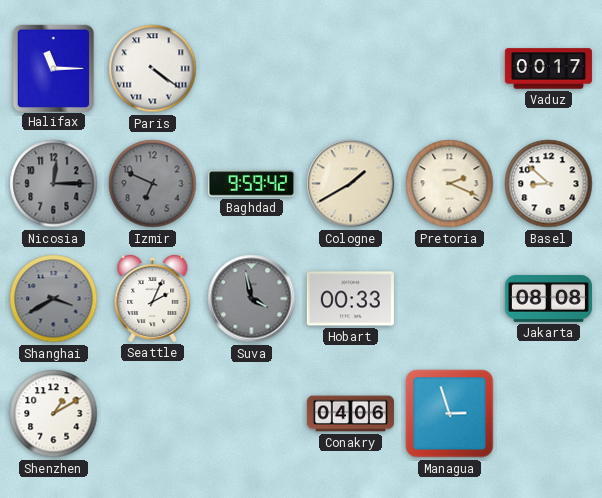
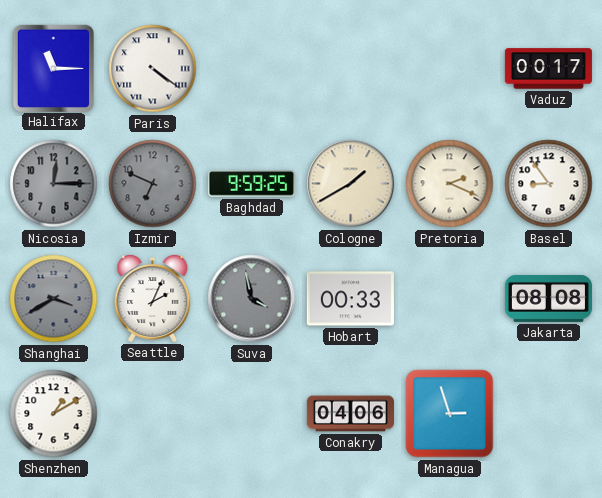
Baghdad: 9:59:42 -> 9:59:25
Basel: 8:52 -> 8:54
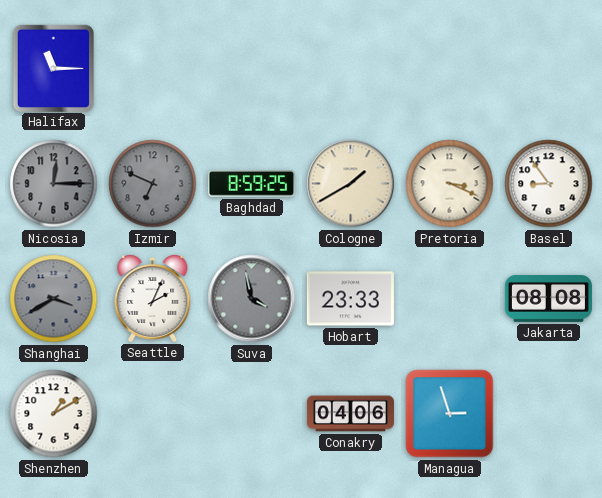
Paris: 4:21 -> none
Vaduz: 00:17 -> none
Baghdad: 9:59 -> 8:59
Pretoria: 2:19 -> 3:19
Hobart: 00:33 -> 23:33
